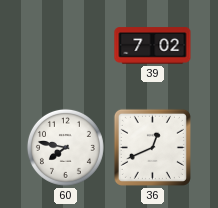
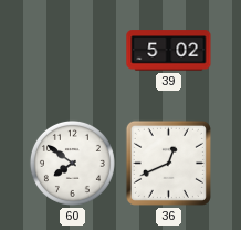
39: 7:02 -> 5:02
60: 7:47 -> 7:51
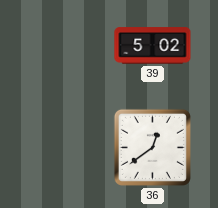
60: 7:51 -> none
36: 12:41 -> 12:39
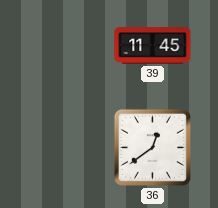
39: 5:02 -> 11:45
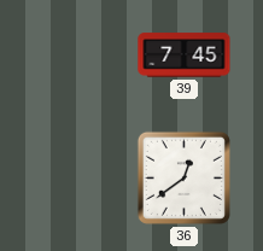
39: 11:45 -> 7:45
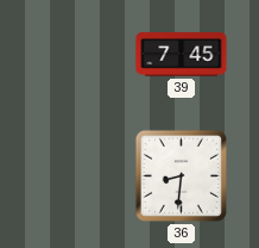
36: 12:39 -> 8:31
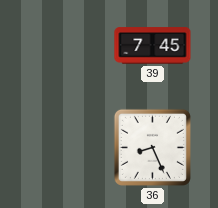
36: 8:31 -> 8:26
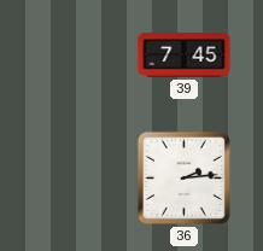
36: 8:26 -> 2:14
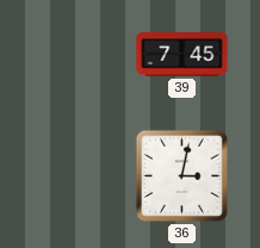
36: 2:14 -> 3:02
